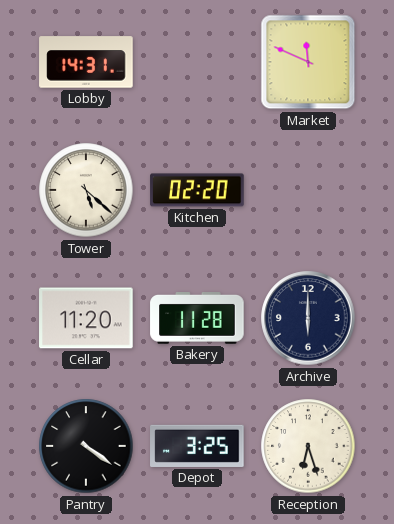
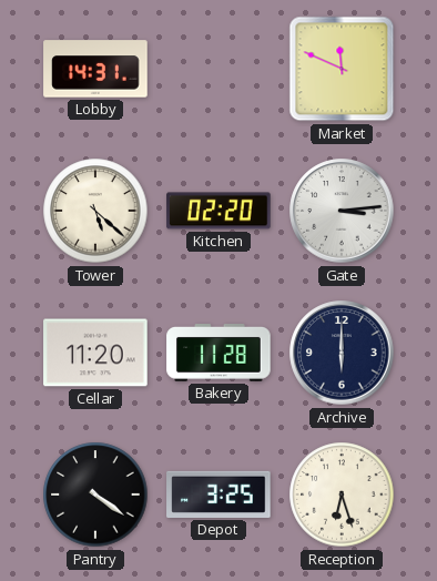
Gate: none -> 3:14
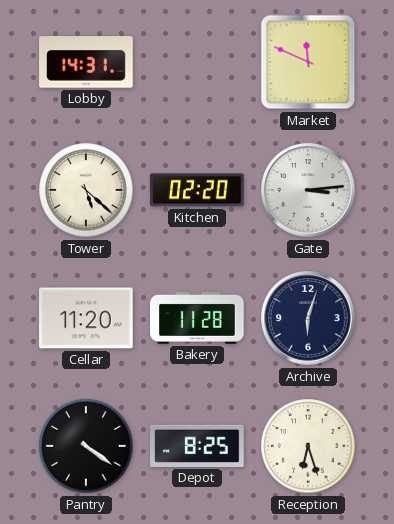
Archive: 6:00 -> 6:03
Depot: 3:25 -> 8:25
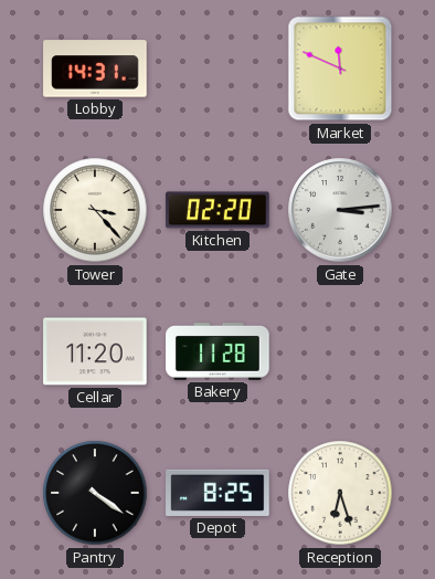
Tower: 5:22 -> 3:23
Archive: 6:03 -> none
